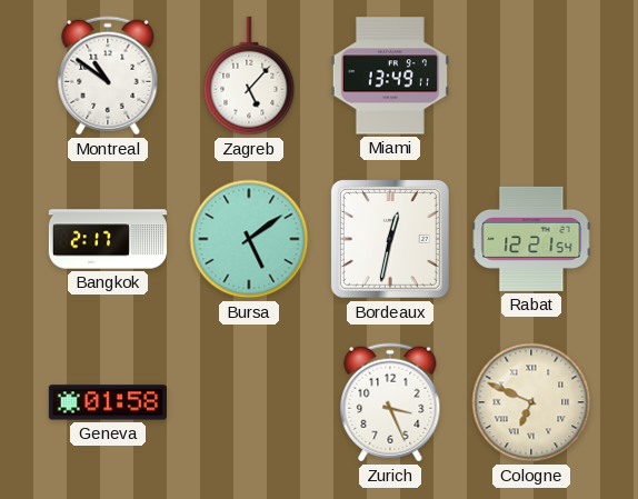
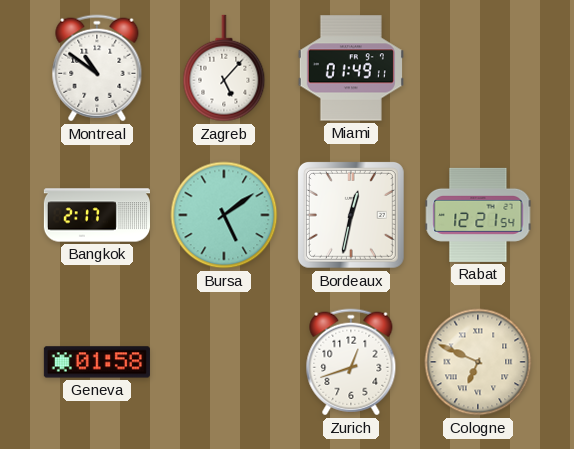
Miami: 13:49 -> 01:49
Zurich: 3:26 -> 12:42
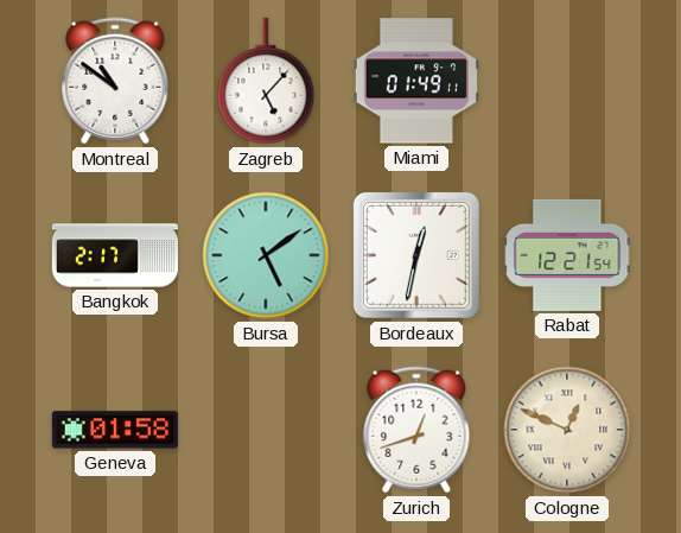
Cologne: 6:49 -> 12:49
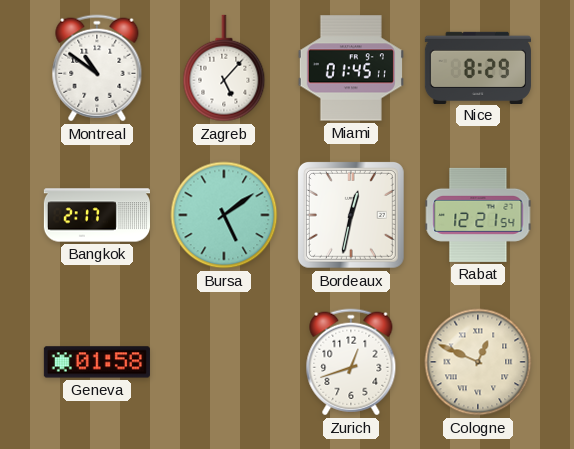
Miami: 01:49 -> 01:45
Nice: none -> 8:29
